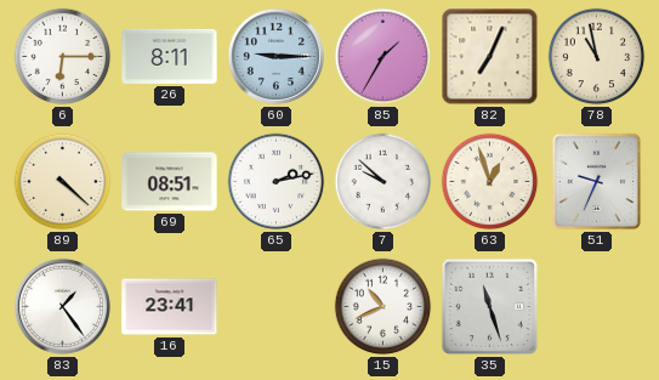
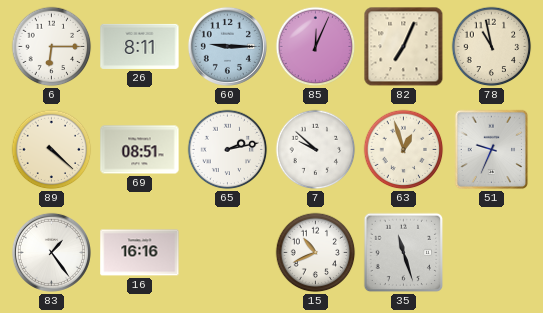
85: 1:35 -> 12:04
16: 23:41 -> 16:16
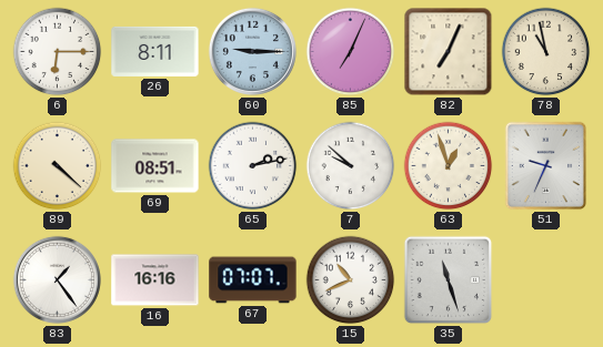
85: 12:04 -> 7:04
67: none -> 07:07
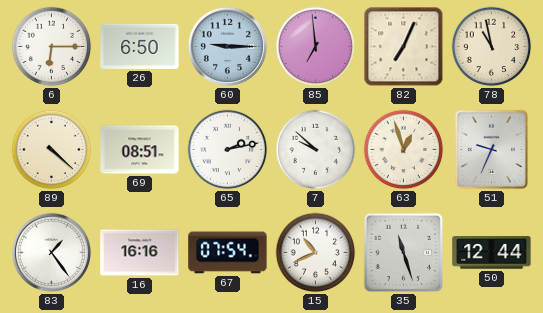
26: 8:11 -> 6:50
85: 7:04 -> 6:59
67: 07:07 -> 07:54
50: none -> 12:44
